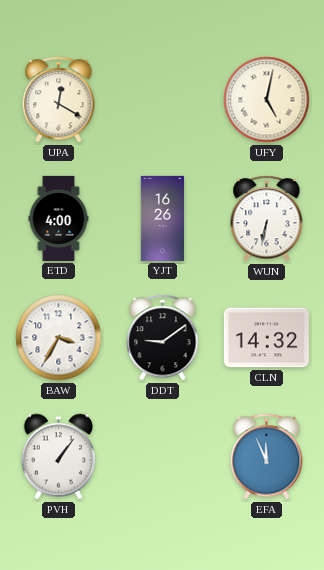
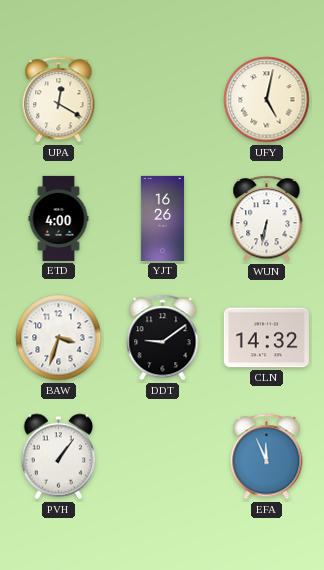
BAW: 3:35 -> 3:33
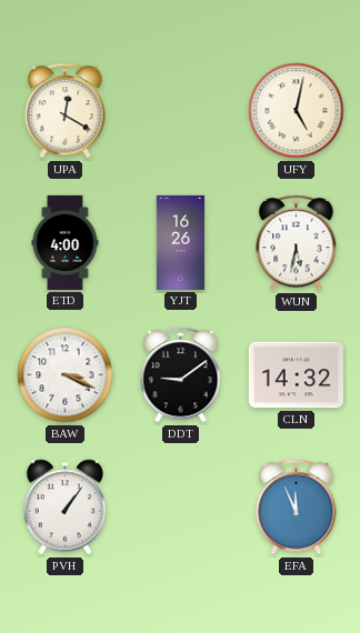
WUN: 6:32 -> 5:32
BAW: 3:33 -> 3:19
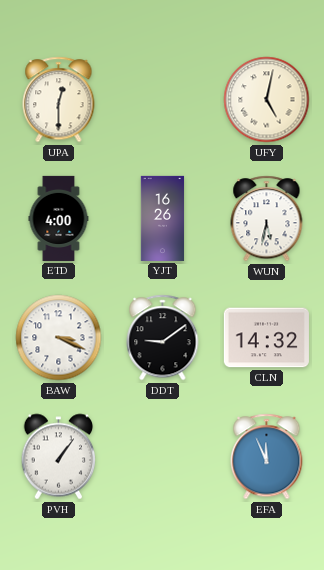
UPA: 12:20 -> 12:30
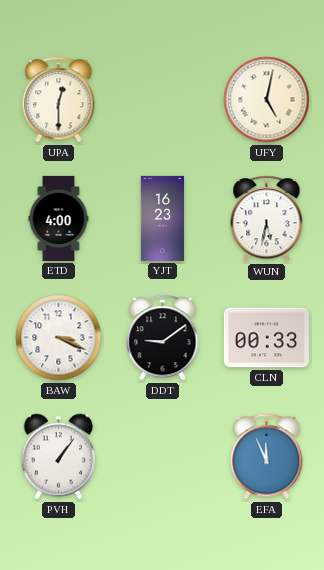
YJT: 16:26 -> 16:23
CLN: 14:32 -> 00:33
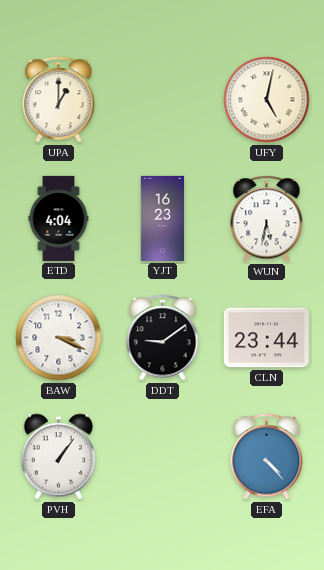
UPA: 12:30 -> 1:00
ETD: 4:00 -> 4:04
CLN: 00:33 -> 23:44
EFA: 11:56 -> 4:23
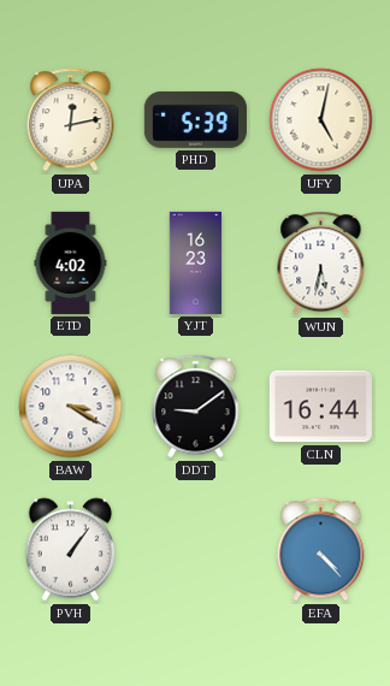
UPA: 1:00 -> 12:13
PHD: none -> 5:39
ETD: 4:04 -> 4:02
BAW: 3:19 -> 3:20
CLN: 23:44 -> 16:44
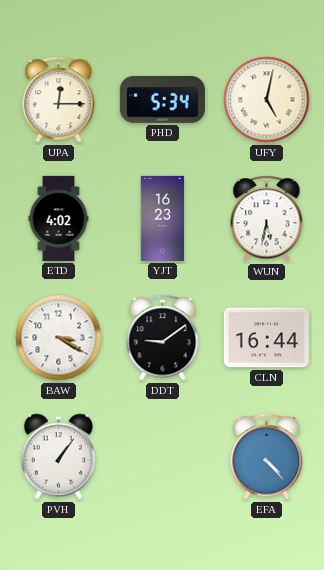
UPA: 12:13 -> 12:15
PHD: 5:39 -> 5:34
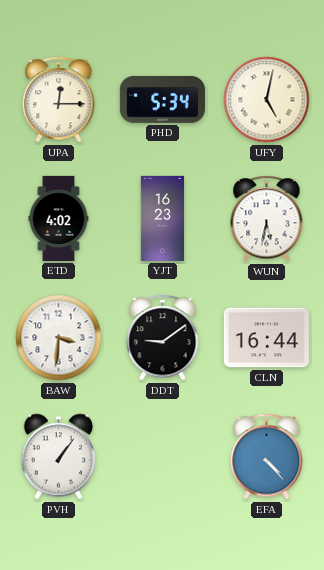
BAW: 3:20 -> 3:31
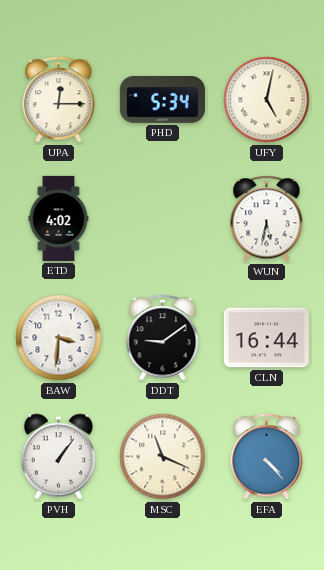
YJT: 16:23 -> none
MSC: none -> 11:19
